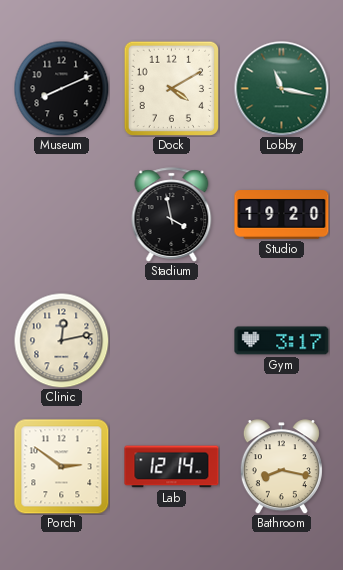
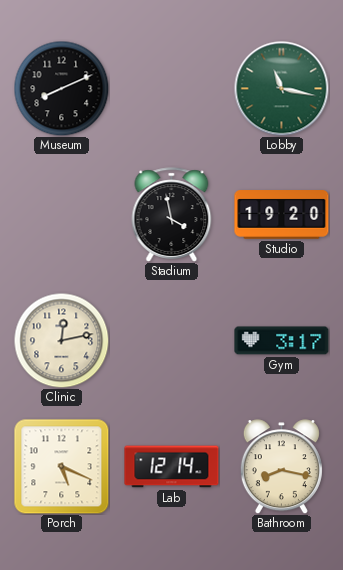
Dock: 4:10 -> none
Porch: 2:51 -> 5:19
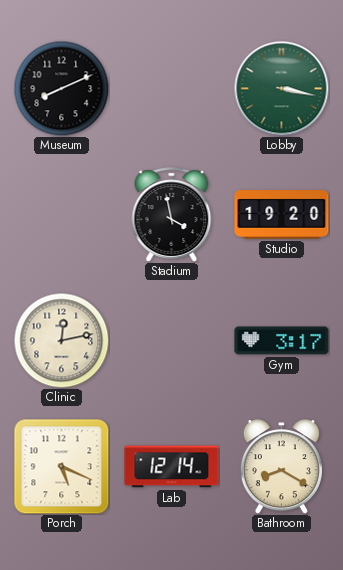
Lobby: 11:17 -> 3:17
Bathroom: 8:17 -> 8:20
